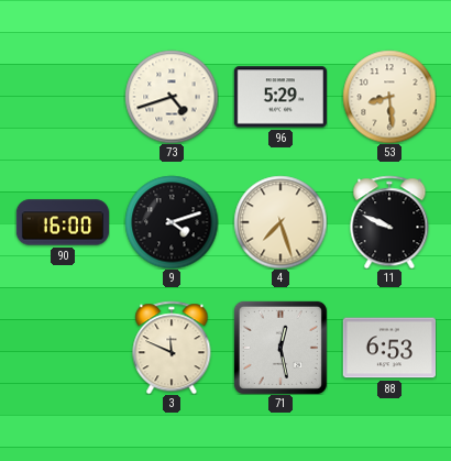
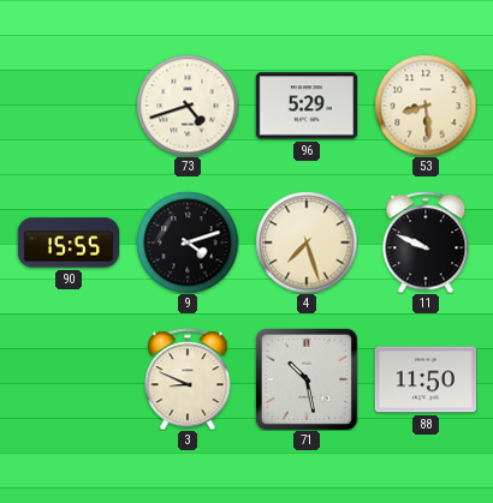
90: 16:00 -> 15:55
3: 11:49 -> 8:49
71: 12:28 -> 10:28
88: 6:53 -> 11:50
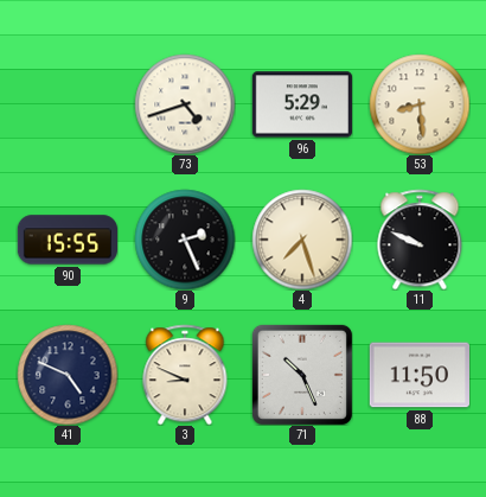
9: 4:12 -> 2:26
41: none -> 4:49
71: 10:28 -> 10:26
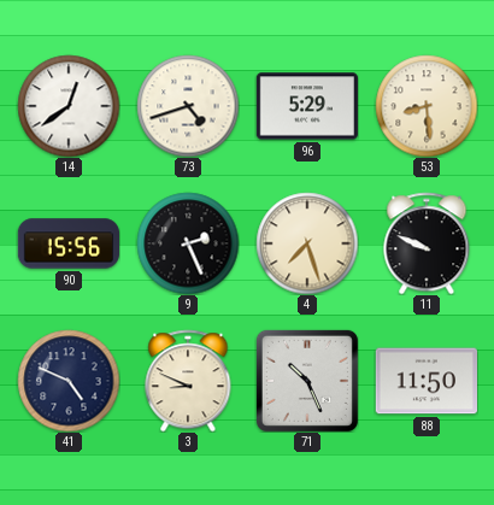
14: none -> 12:39
90: 15:55 -> 15:56
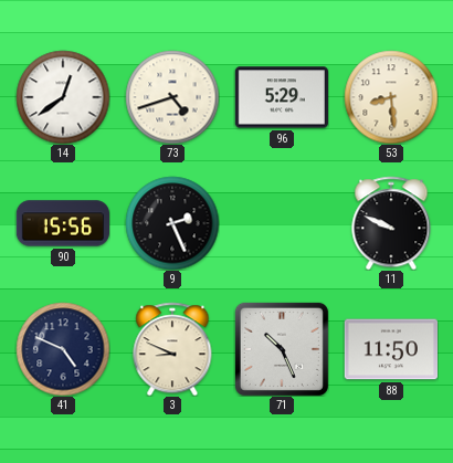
4: 7:27 -> none
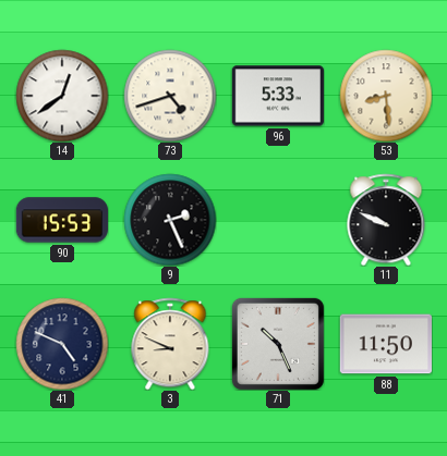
96: 5:29 -> 5:33
90: 15:56 -> 15:53
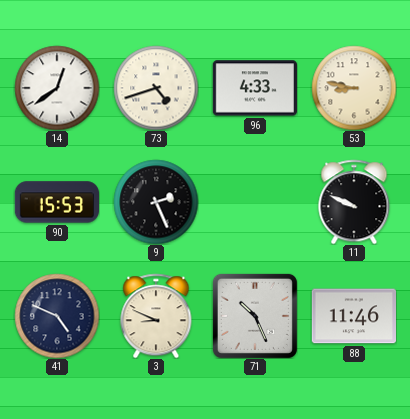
96: 5:33 -> 4:33
53: 8:29 -> 8:47
88: 11:50 -> 11:46
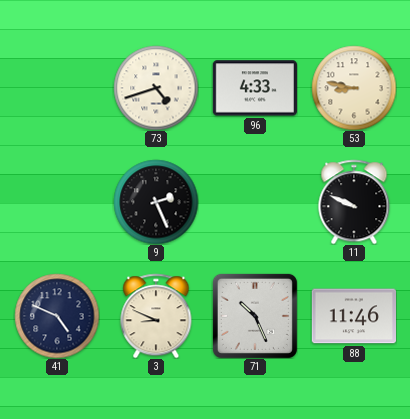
14: 12:39 -> none
90: 15:53 -> none
